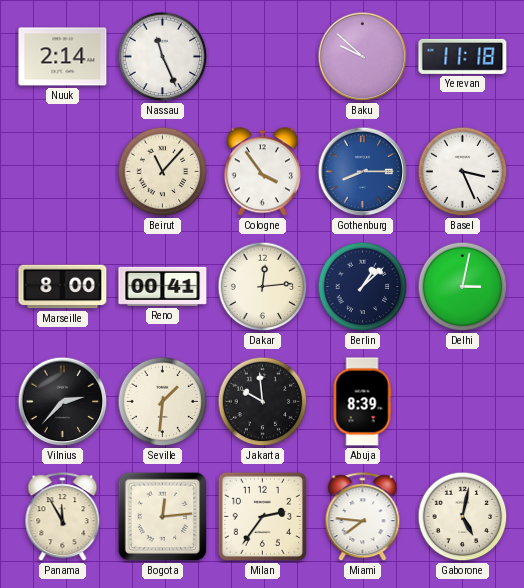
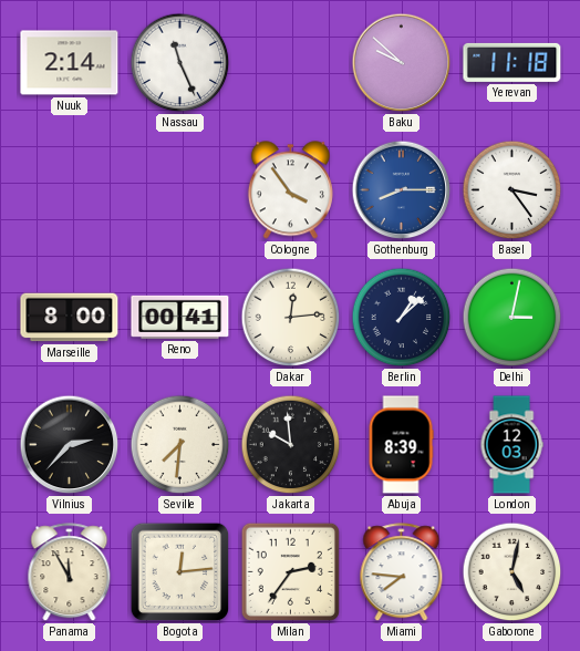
Beirut: 11:07 -> none
Basel: 3:26 -> 3:24
Seville: 1:31 -> 7:31
London: none -> 12:03
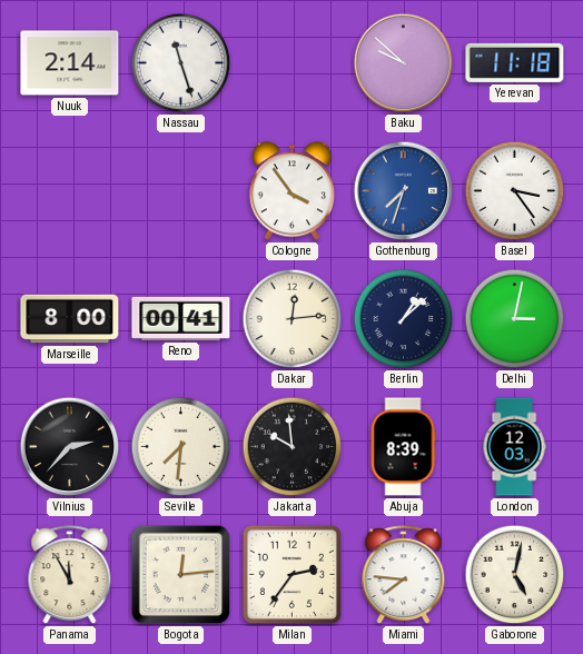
Nassau: 11:26 -> 11:27
Gothenburg: 8:15 -> 7:33
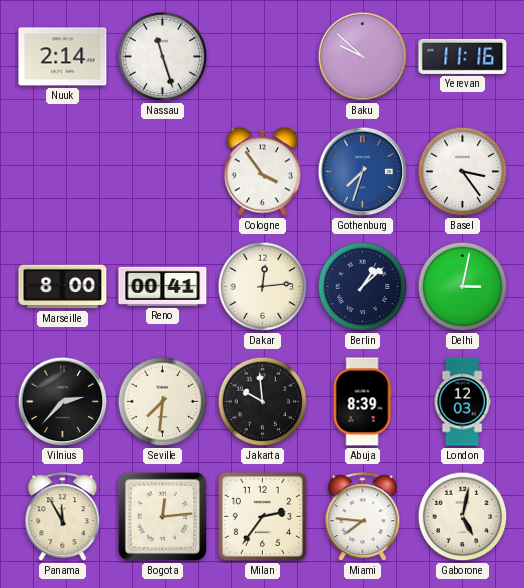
Yerevan: 11:18 -> 11:16
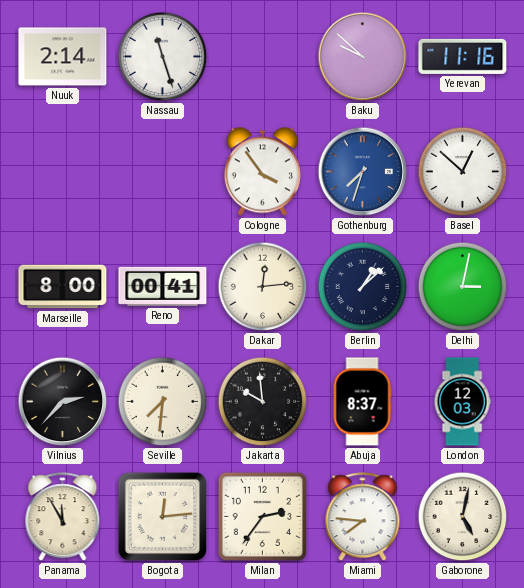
Basel: 3:24 -> 12:52
Abuja: 8:39 -> 8:37
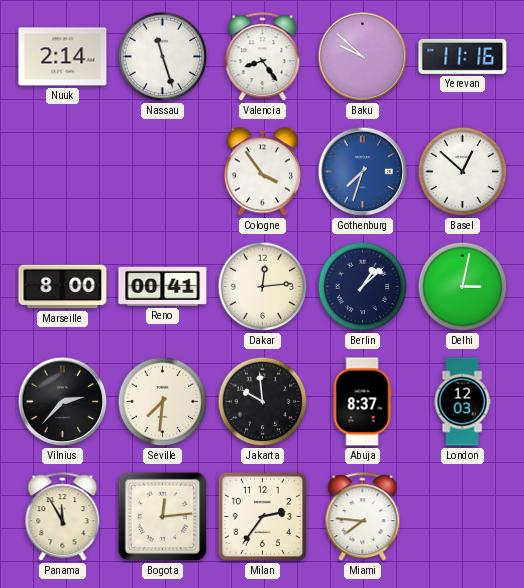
Valencia: none -> 8:24
Gaborone: 5:02 -> none
